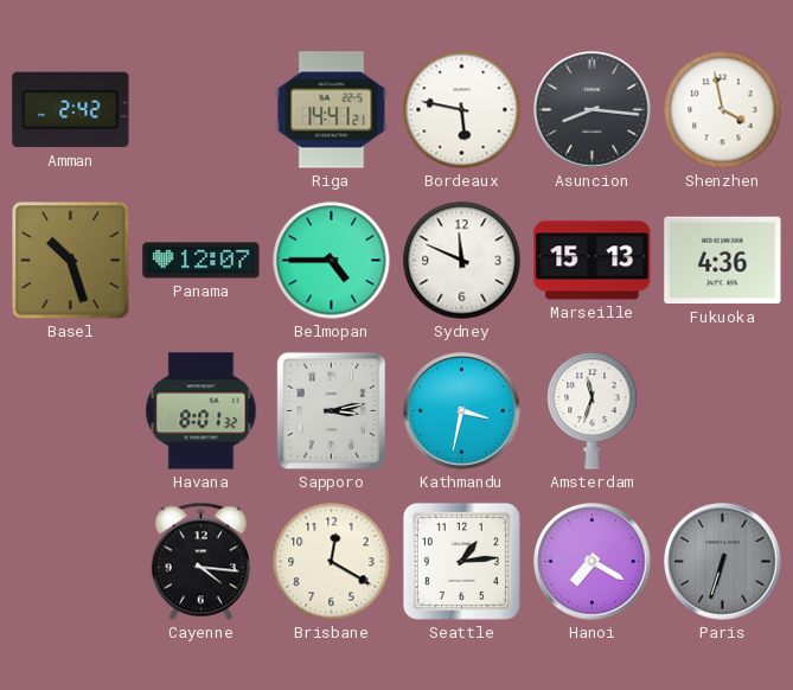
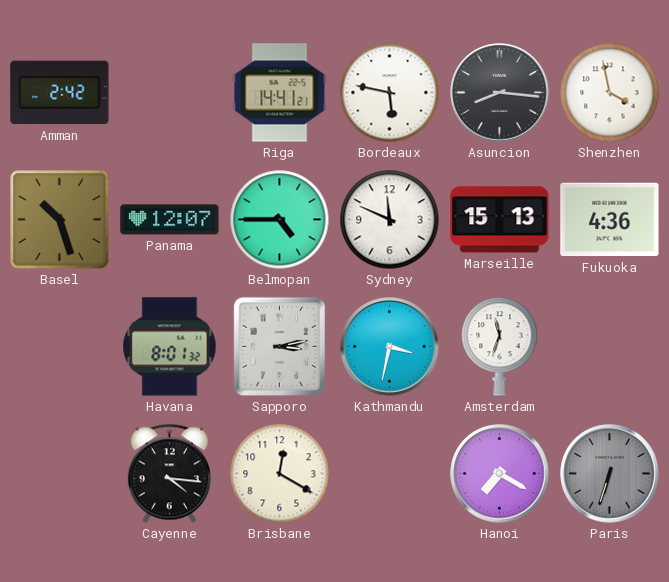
Seattle: 1:14 -> none
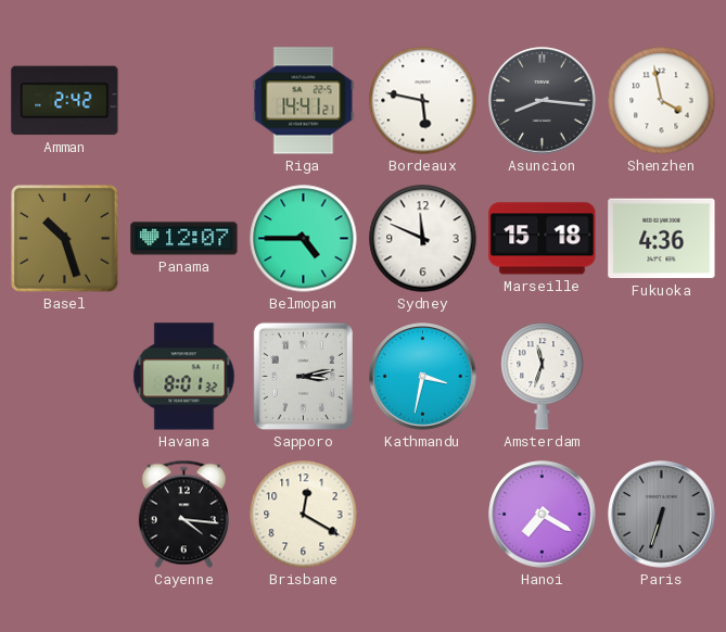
Marseille: 15:13 -> 15:18
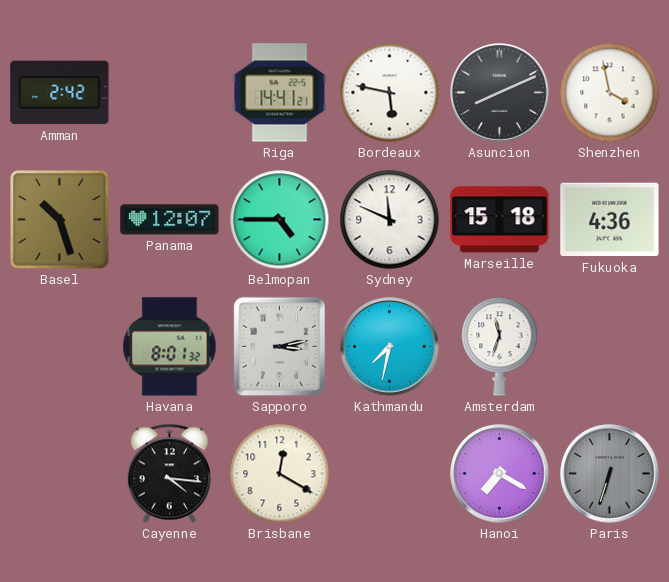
Asuncion: 8:16 -> 8:11
Kathmandu: 3:32 -> 7:32
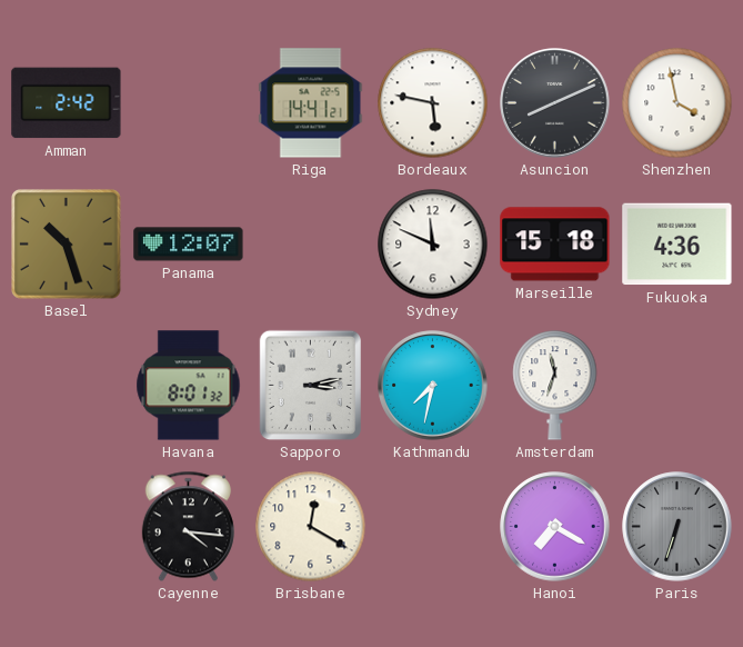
Belmopan: 4:45 -> none
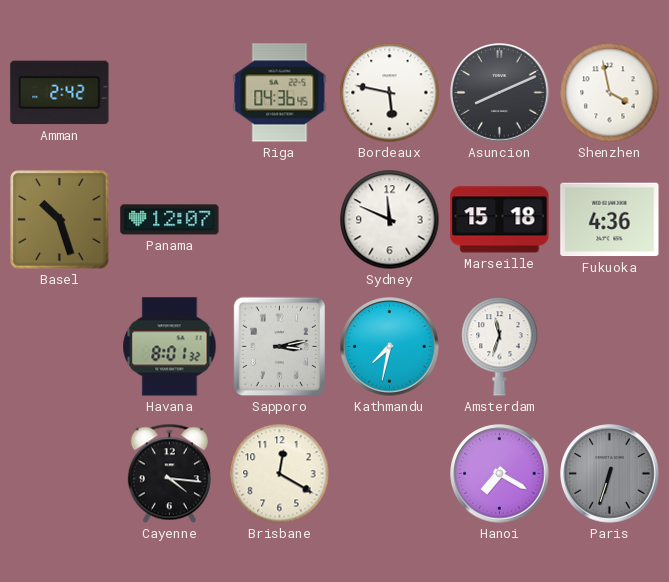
Riga: 14:41 -> 04:36
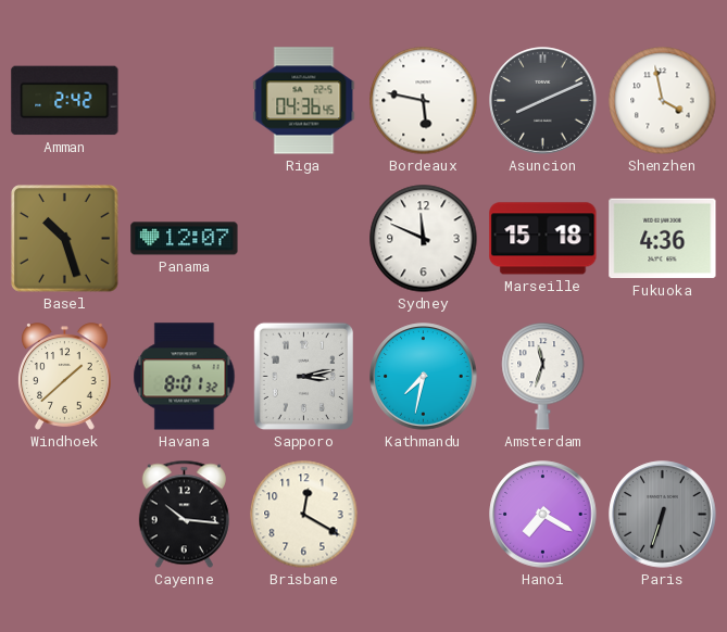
Windhoek: none -> 1:38
Cayenne: 4:16 -> 10:16
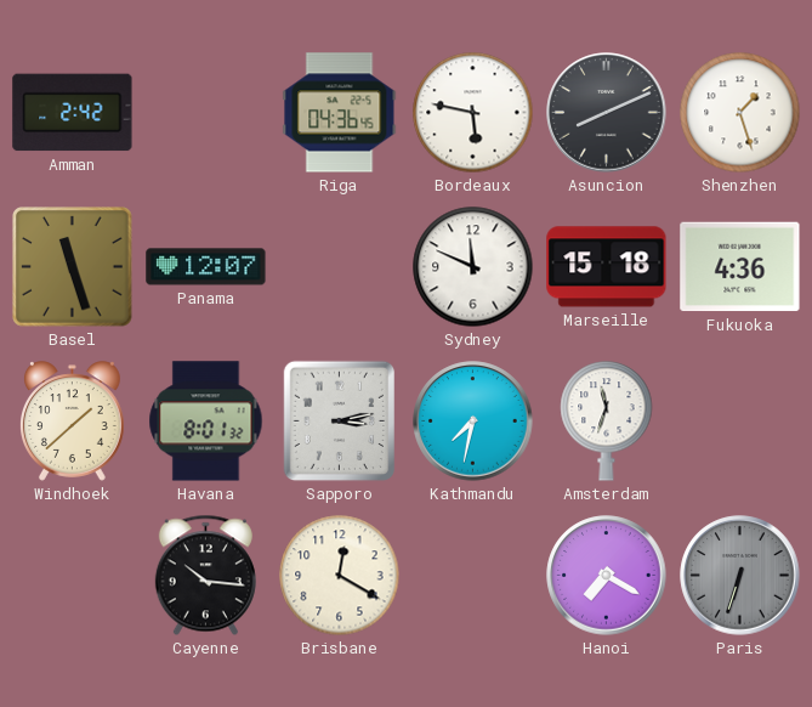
Shenzhen: 3:58 -> 1:27
Basel: 10:27 -> 11:27
